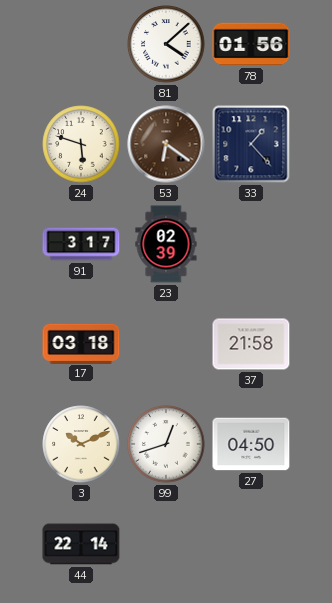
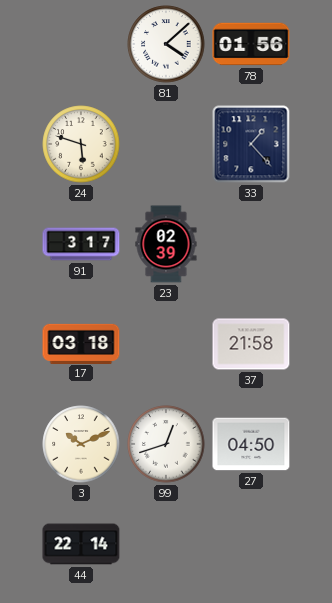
53: 6:21 -> none
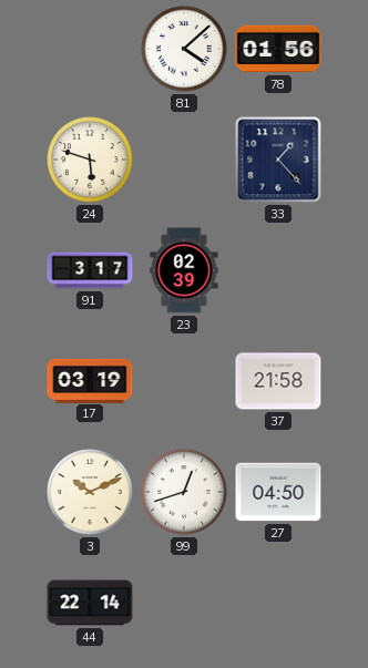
17: 03:18 -> 03:19
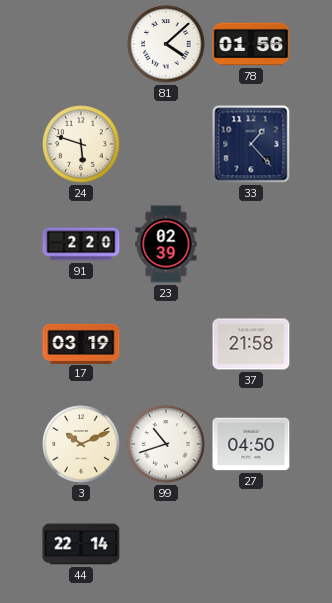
91: 3:17 -> 2:20
99: 12:42 -> 10:42
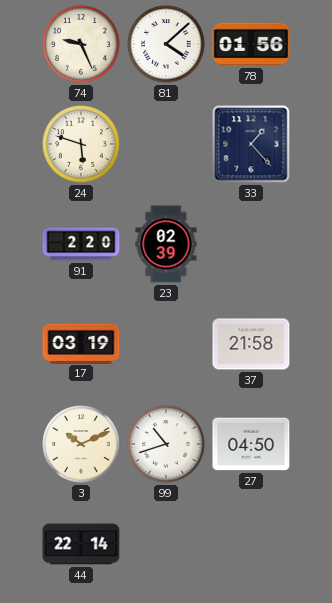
74: none -> 9:26
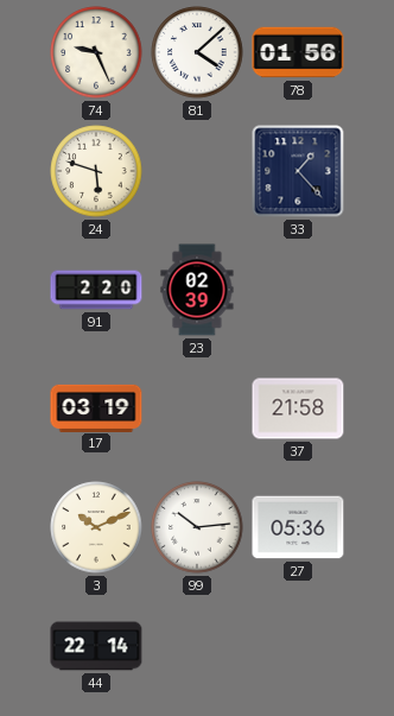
99: 10:42 -> 10:14
27: 04:50 -> 05:36
